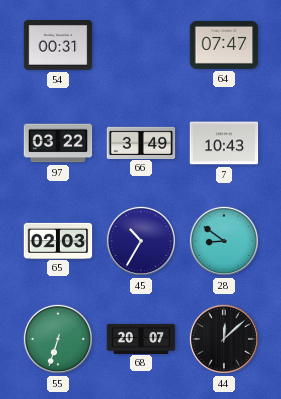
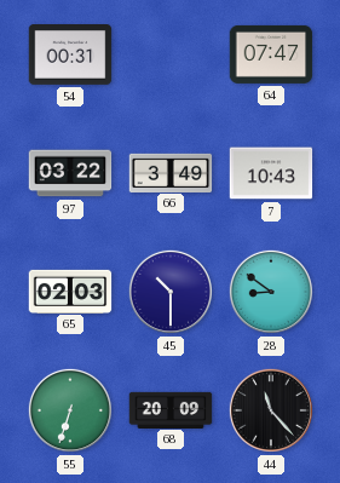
45: 10:35 -> 10:30
68: 20:07 -> 20:09
44: 12:08 -> 11:23
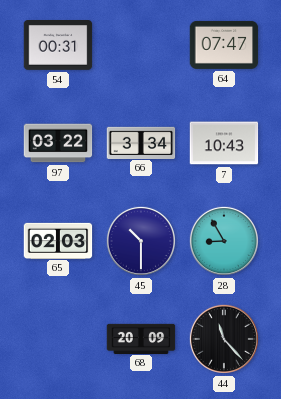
66: 3:49 -> 3:34
28: 8:51 -> 8:55
55: 6:33 -> none
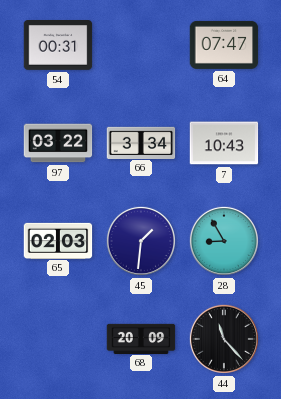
45: 10:30 -> 1:31
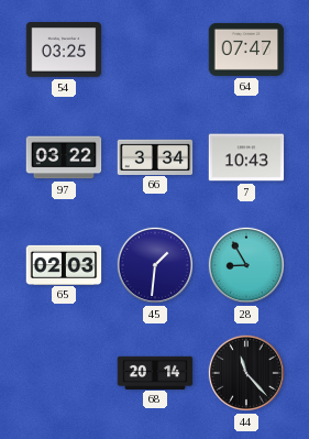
54: 00:31 -> 03:25
68: 20:09 -> 20:14
